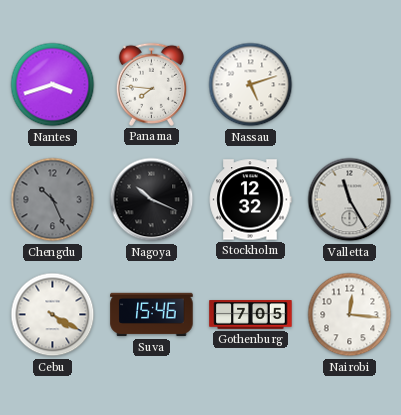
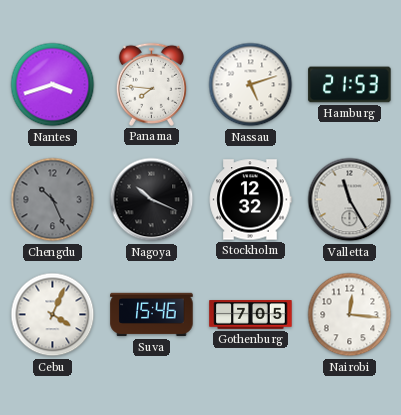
Hamburg: none -> 21:53
Cebu: 4:20 -> 4:04
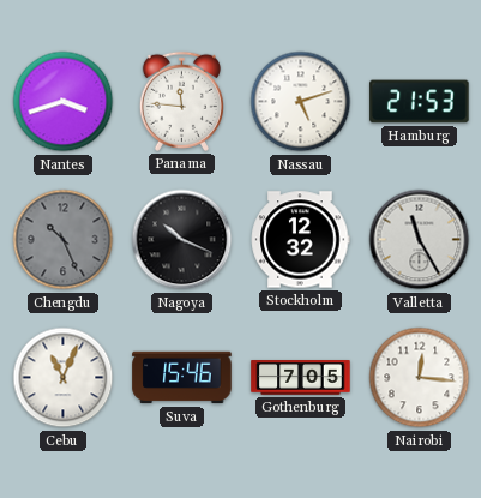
Panama: 7:46 -> 11:46
Cebu: 4:04 -> 11:04
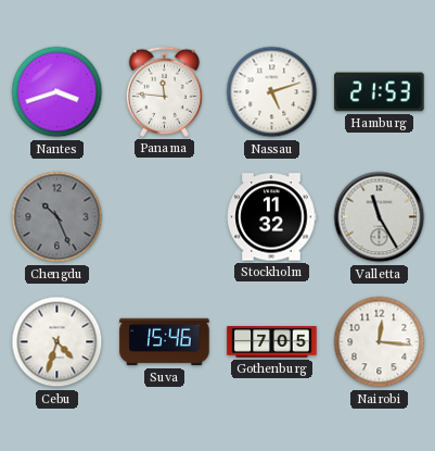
Nagoya: 10:19 -> none
Stockholm: 12:32 -> 11:32
Cebu: 11:04 -> 4:33
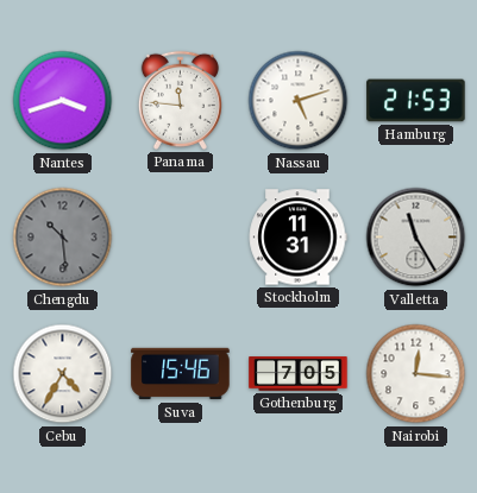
Chengdu: 10:26 -> 10:29
Stockholm: 11:32 -> 11:31
Cebu: 4:33 -> 4:35
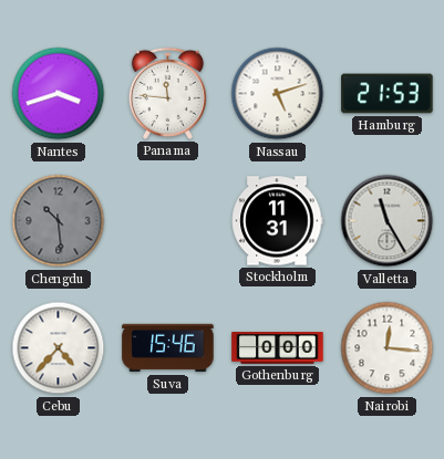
Cebu: 4:35 -> 4:37
Gothenburg: 7:05 -> 0:00
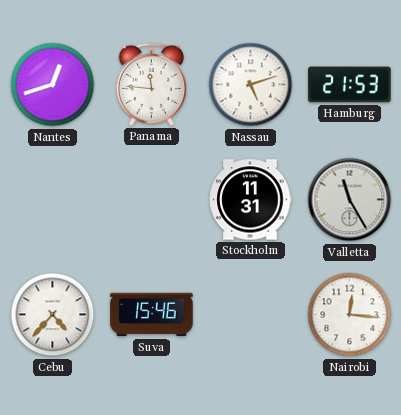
Nantes: 3:42 -> 12:42
Chengdu: 10:29 -> none
Gothenburg: 0:00 -> none
